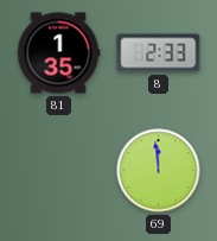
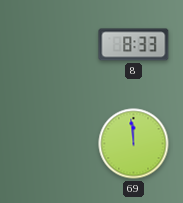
81: 1:35 -> none
8: 2:33 -> 8:33
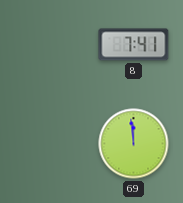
8: 8:33 -> 7:41
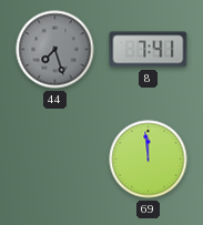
44: none -> 7:27
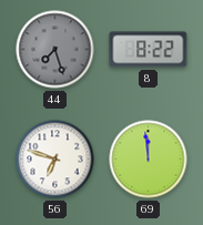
8: 7:41 -> 8:22
56: none -> 6:48
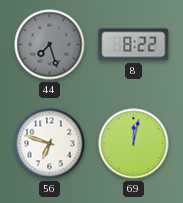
69: 11:59 -> 12:02
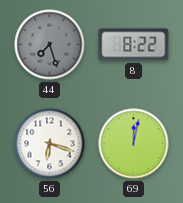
56: 6:48 -> 6:18
